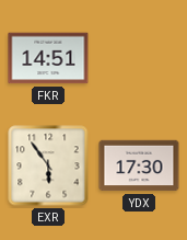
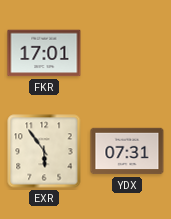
FKR: 14:51 -> 17:01
YDX: 17:30 -> 07:31
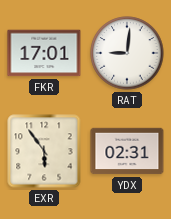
RAT: none -> 9:01
YDX: 07:31 -> 02:31
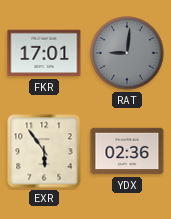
RAT dial: white -> grey
YDX: 02:31 -> 02:36
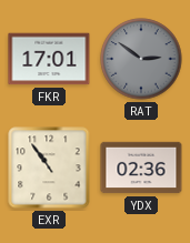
RAT: 9:01 -> 2:51
EXR: 5:54 -> 10:54
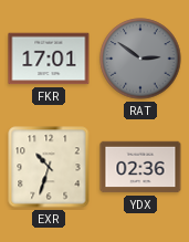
EXR: 10:54 -> 10:33
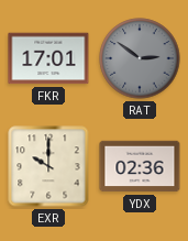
EXR: 10:33 -> 10:00
